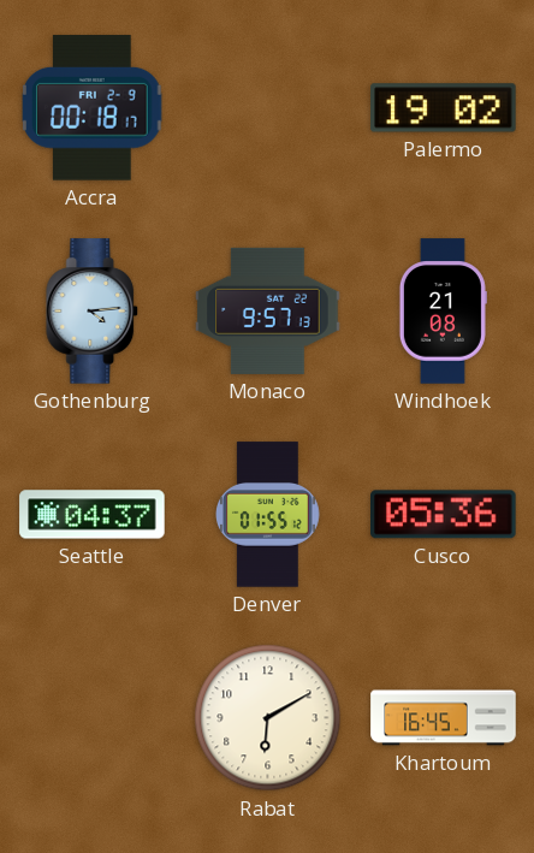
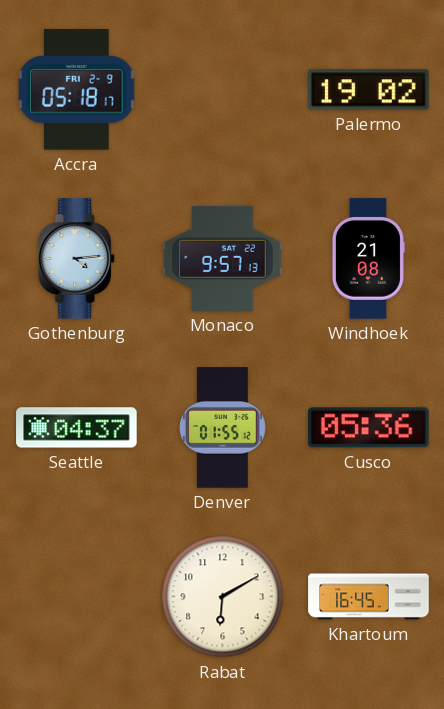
Accra: 00:18 -> 05:18
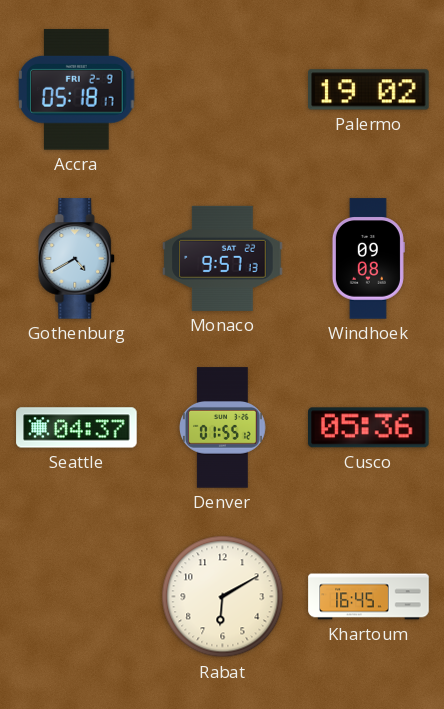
Gothenburg: 4:14 -> 4:40
Windhoek: 21:08 -> 09:08
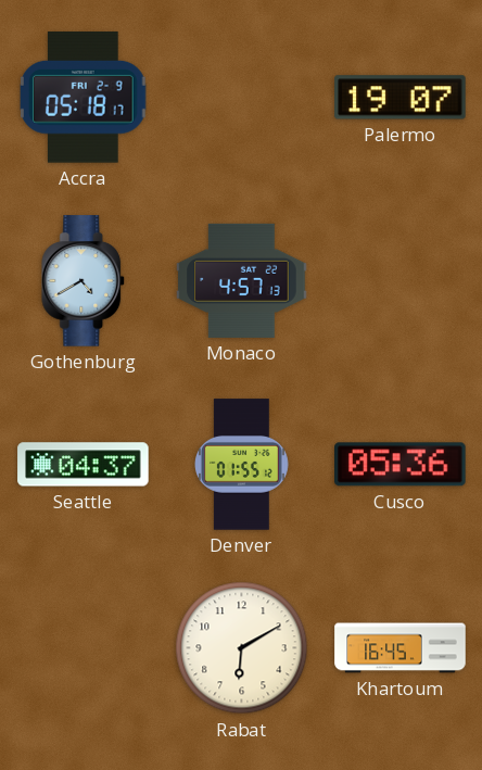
Palermo: 19:02 -> 19:07
Monaco: 9:57 -> 4:57
Windhoek: 09:08 -> none
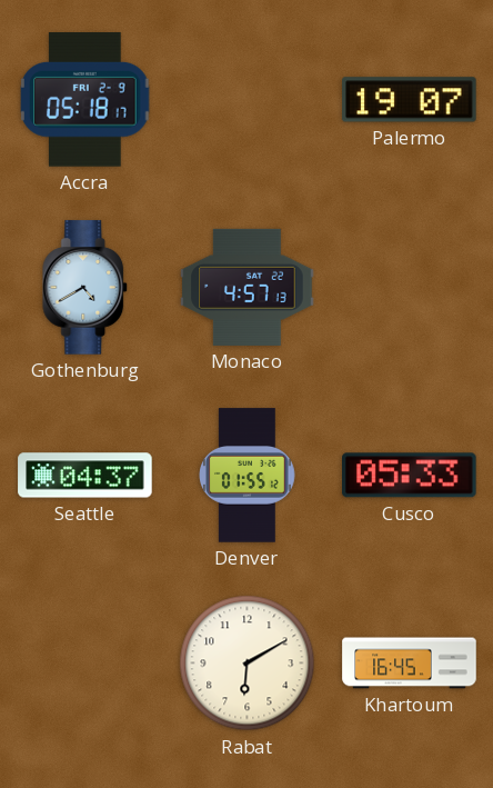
Cusco: 05:36 -> 05:33
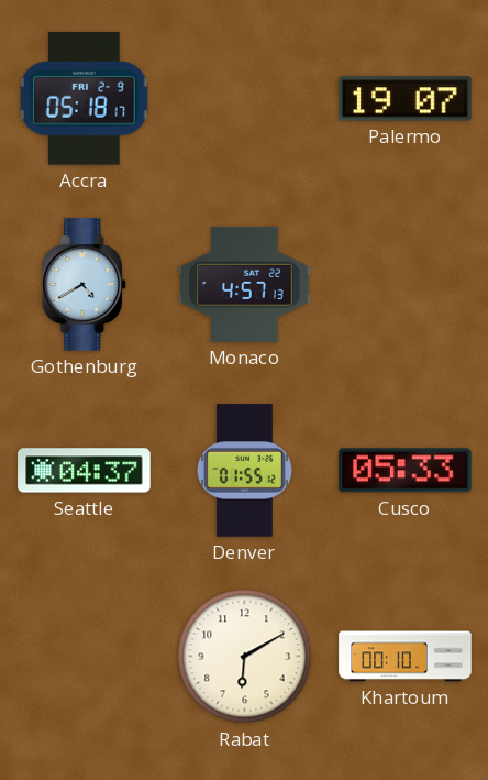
Khartoum: 16:45 -> 00:10
